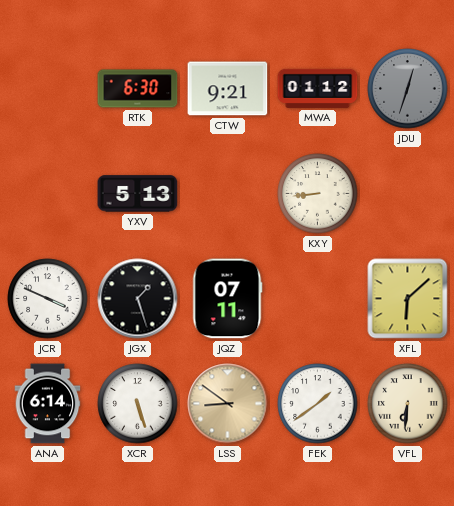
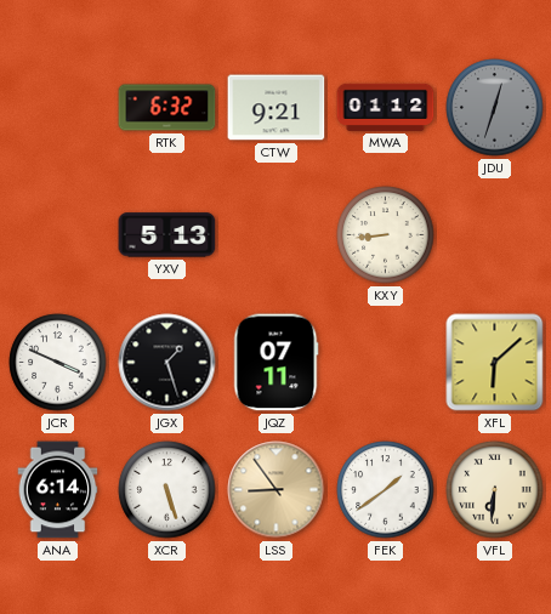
RTK: 6:30 -> 6:32
LSS: 8:51 -> 8:54
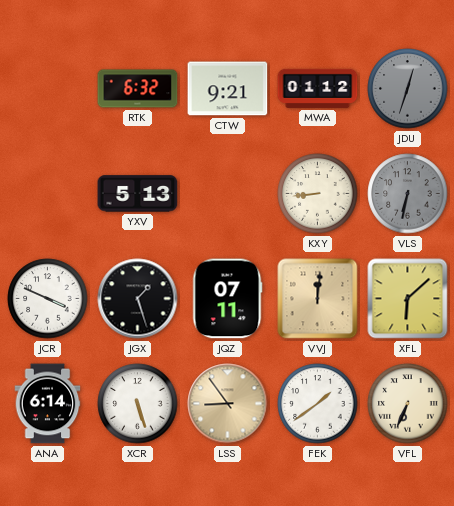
VLS: none -> 6:32
VVJ: none -> 12:01
VFL: 6:31 -> 6:34
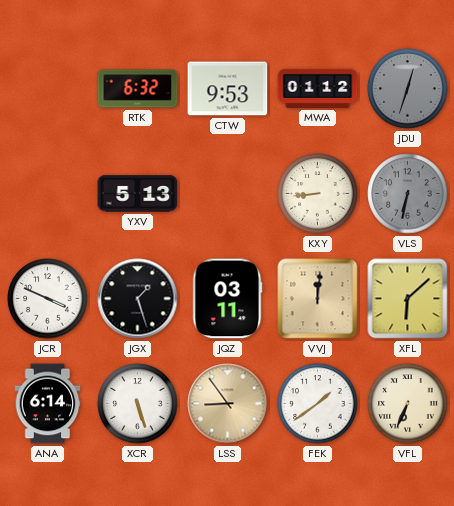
CTW: 9:21 -> 9:53
JQZ: 07:11 -> 03:11
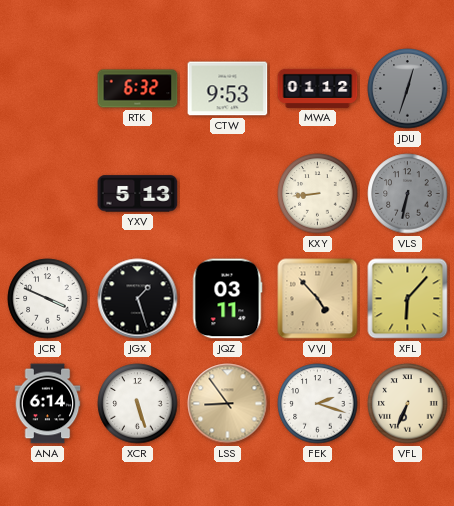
VVJ: 12:01 -> 4:53
XFL: 6:08 -> 6:07
FEK: 1:39 -> 2:18
